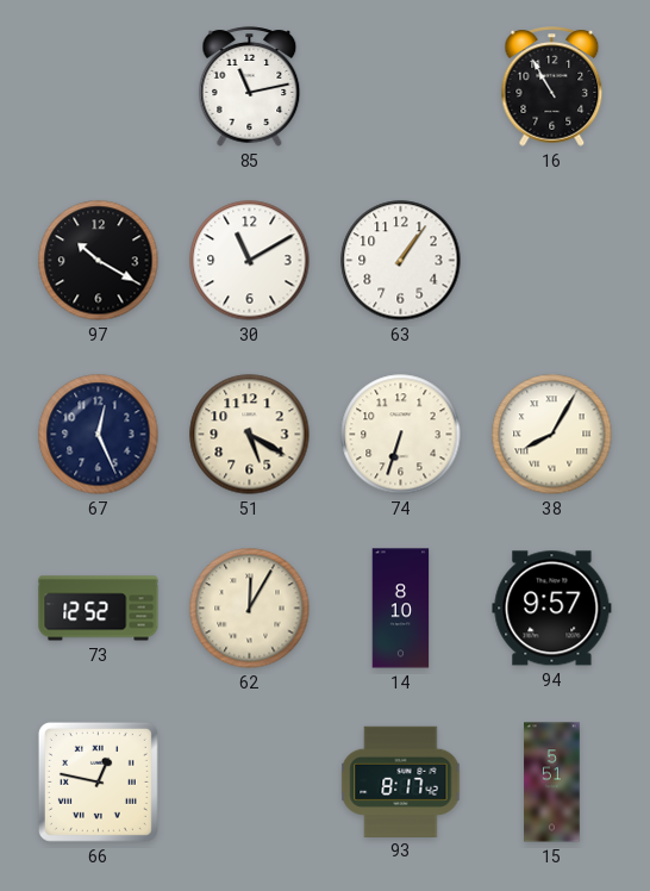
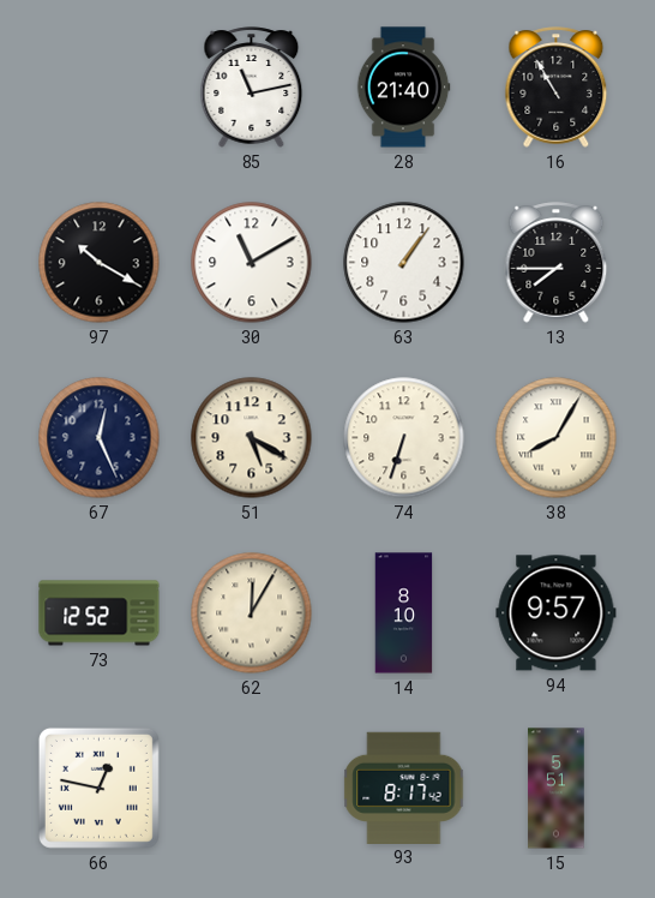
28: none -> 21:40
13: none -> 7:45
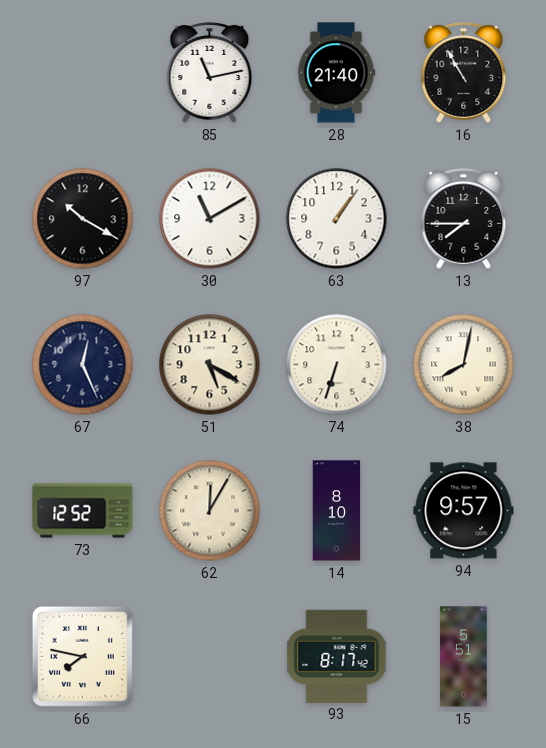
38: 8:05 -> 8:02
66: 12:47 -> 7:47
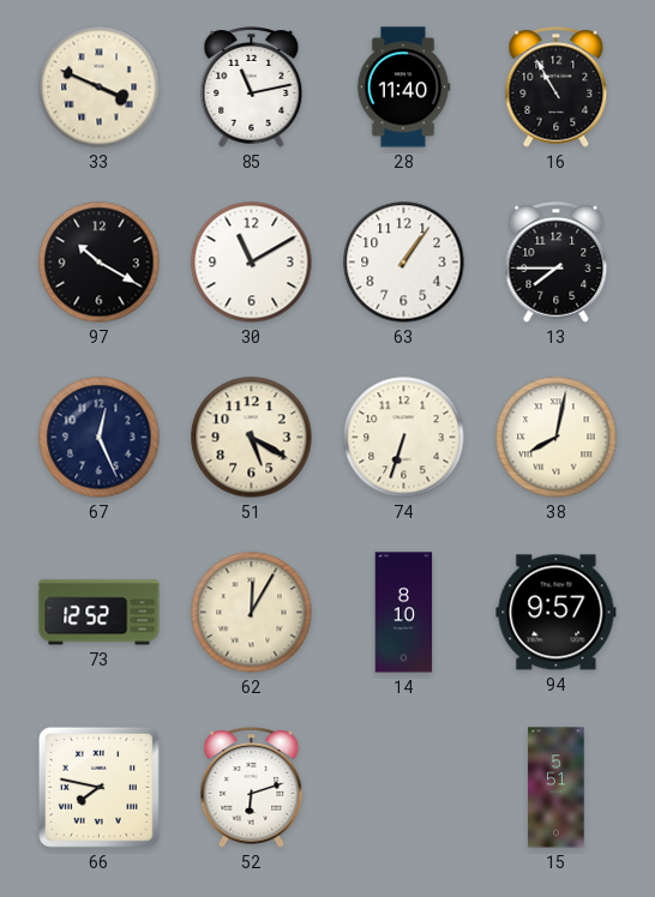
33: none -> 3:49
28: 21:40 -> 11:40
52: none -> 6:12
93: 8:17 -> none
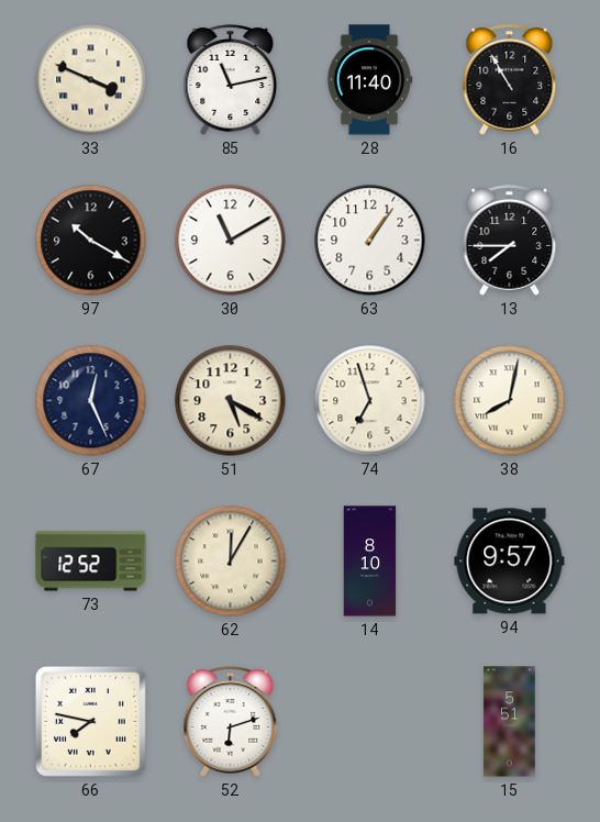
74: 6:33 -> 6:57
